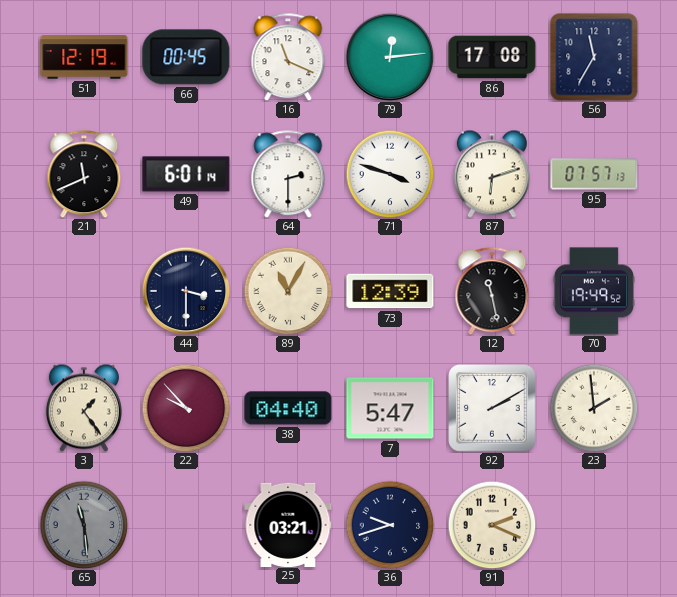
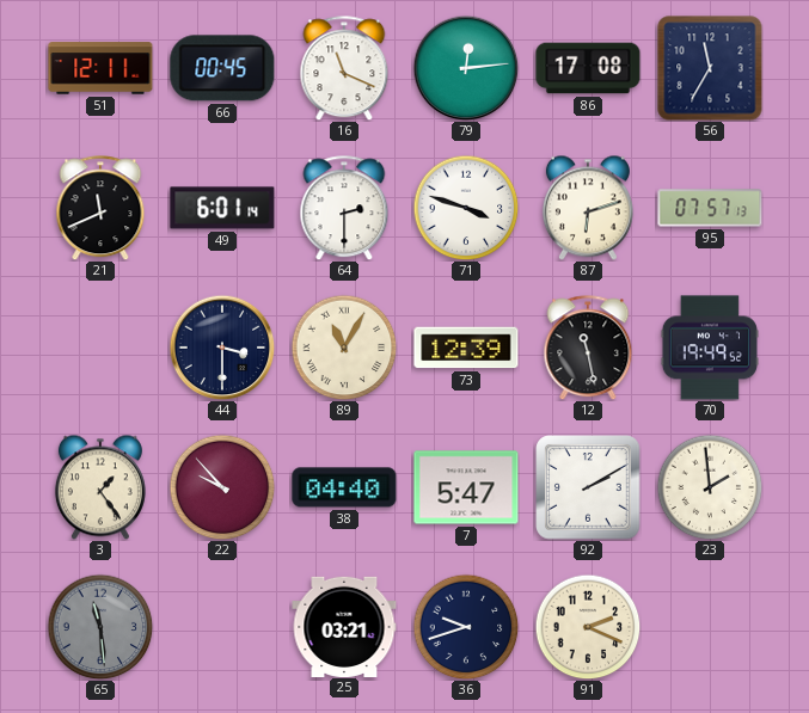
51: 12:19 -> 12:11
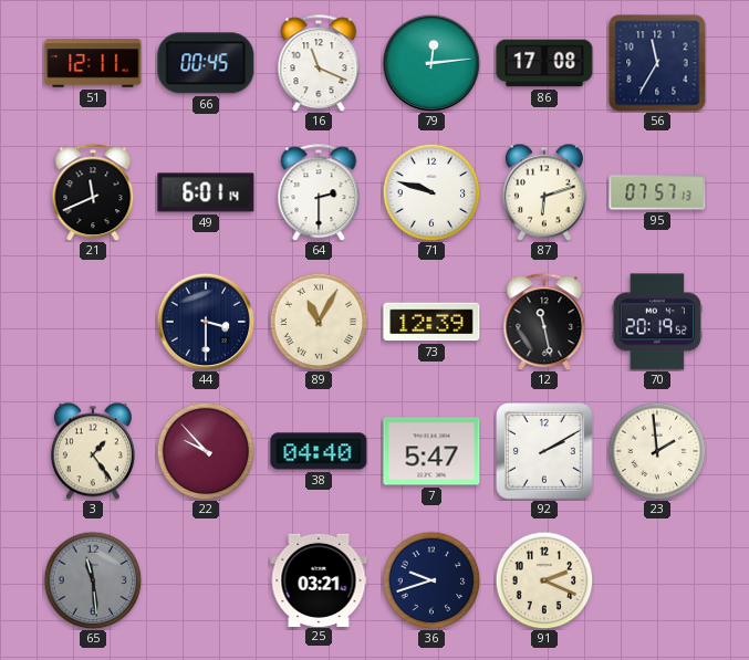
71: 3:48 -> 9:48
70: 19:49 -> 20:19
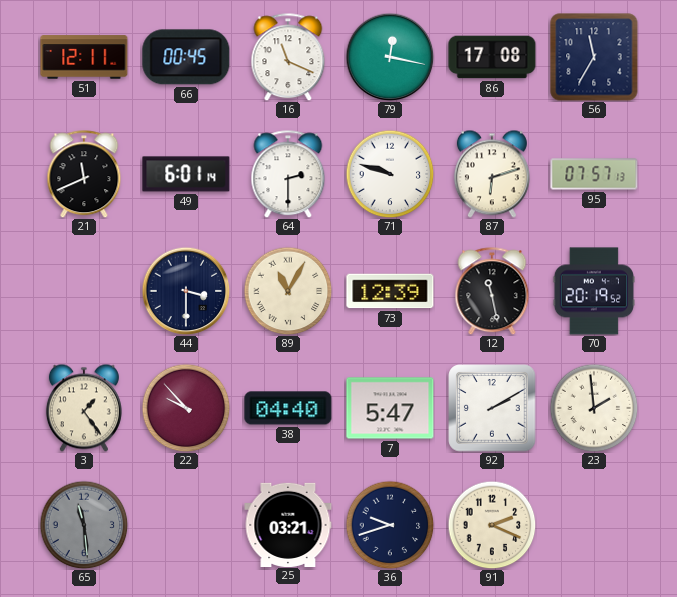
79: 12:14 -> 12:17
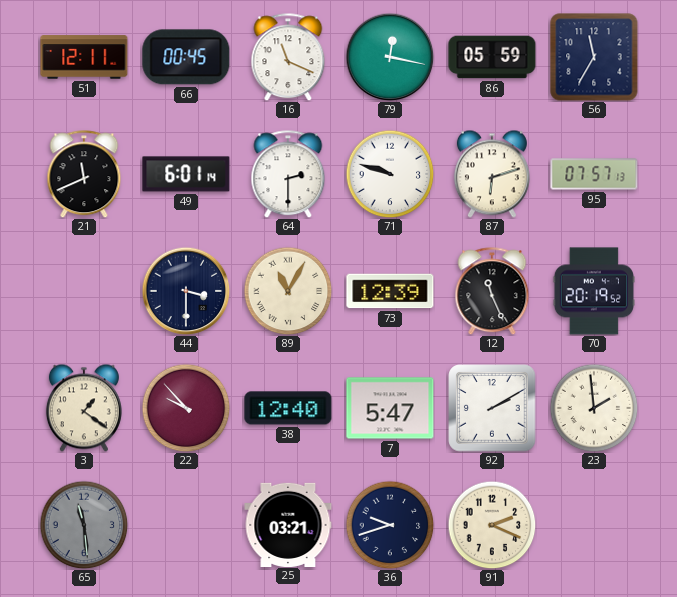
86: 17:08 -> 05:59
12: 11:28 -> 11:26
3: 1:24 -> 1:21
38: 04:40 -> 12:40
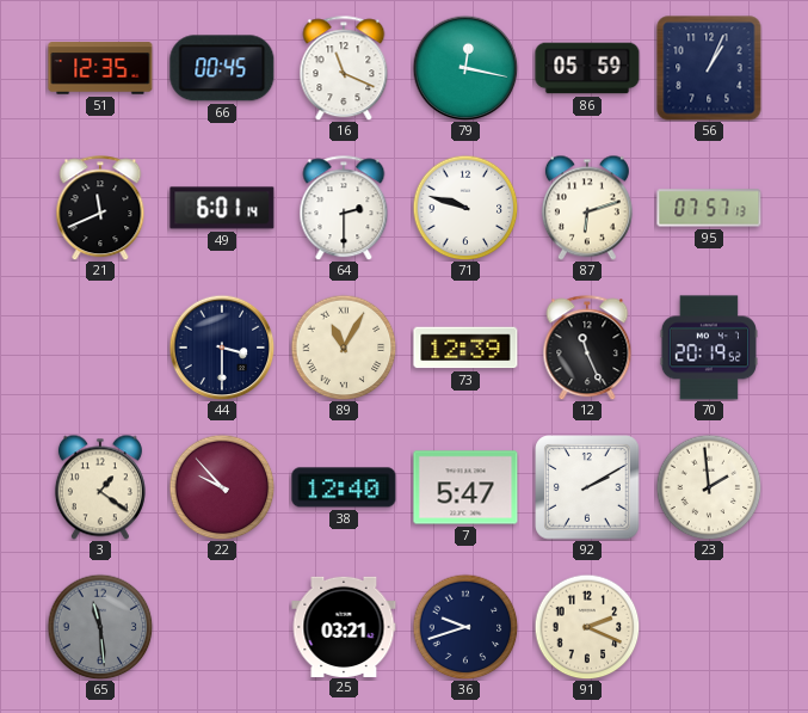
51: 12:11 -> 12:35
56: 11:35 -> 1:04
